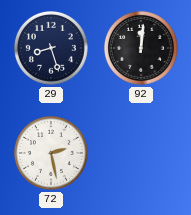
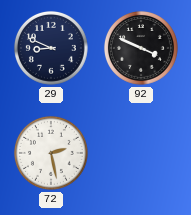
29: 8:27 -> 8:49
92: 12:01 -> 3:49
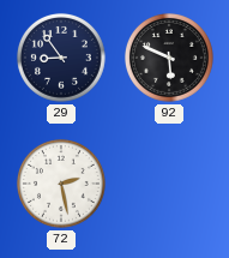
29: 8:49 -> 8:54
92: 3:49 -> 5:49
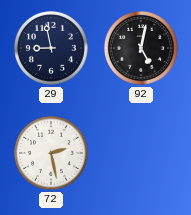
29: 8:54 -> 8:58
92: 5:49 -> 5:02
